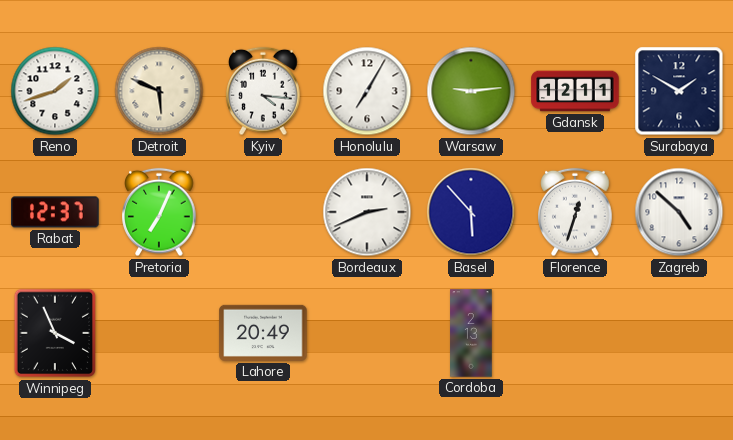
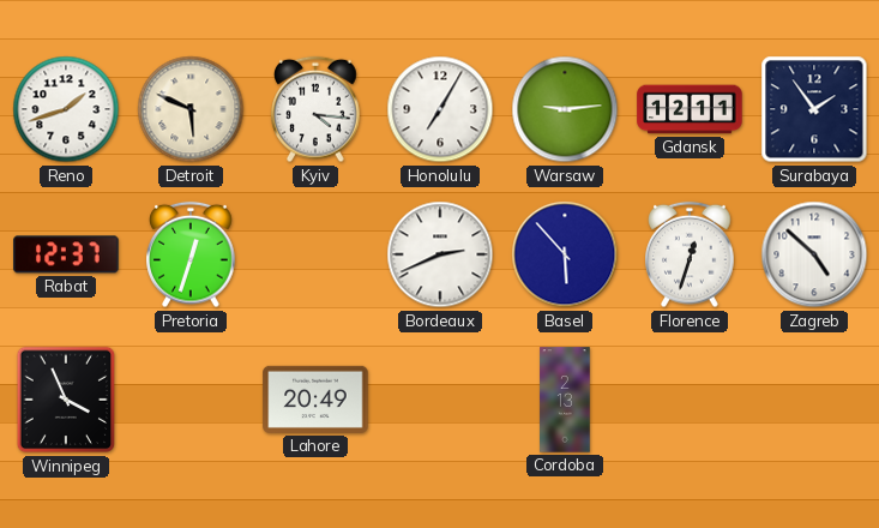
Surabaya: 1:50 -> 1:54
Pretoria: 7:04 -> 12:33
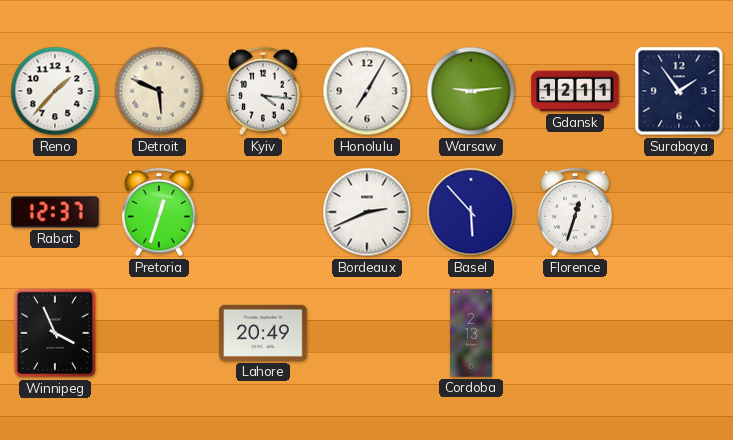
Reno: 1:42 -> 1:37
Zagreb: 4:52 -> none
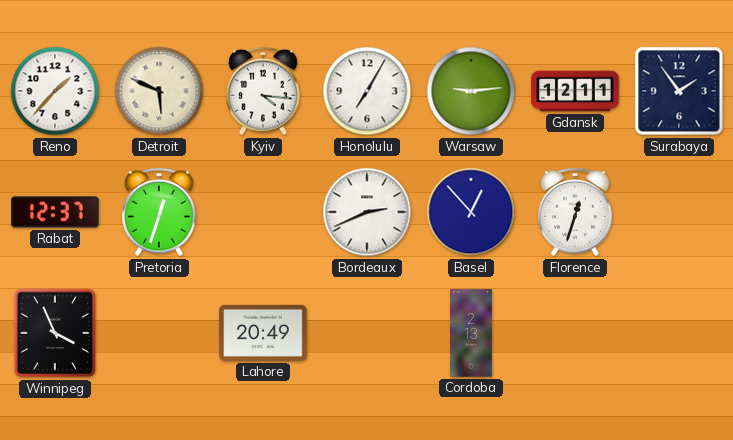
Basel: 5:53 -> 12:53
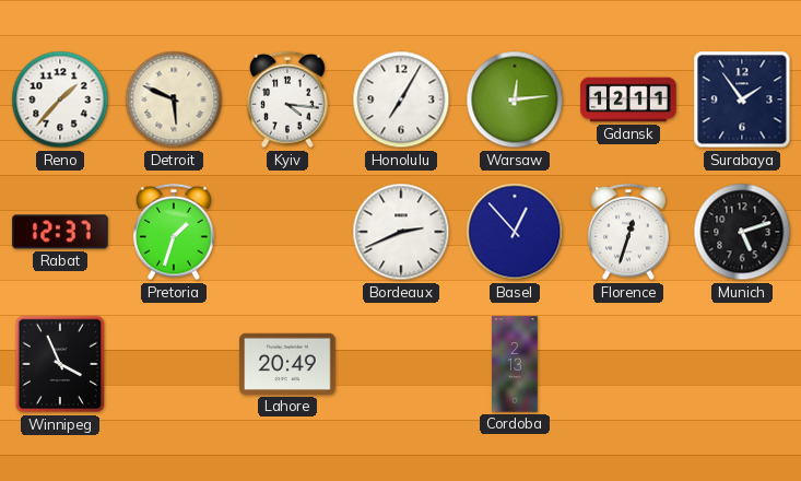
Warsaw: 9:14 -> 12:14
Pretoria: 12:33 -> 1:33
Munich: none -> 5:12
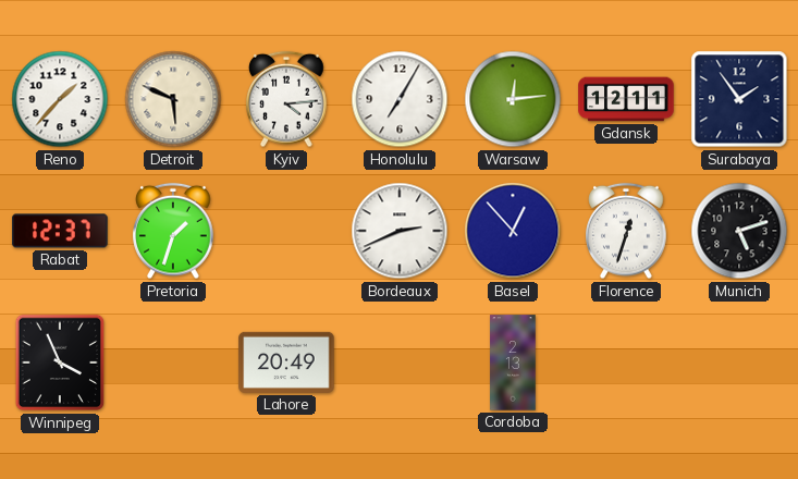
Kyiv: 4:16 -> 4:14
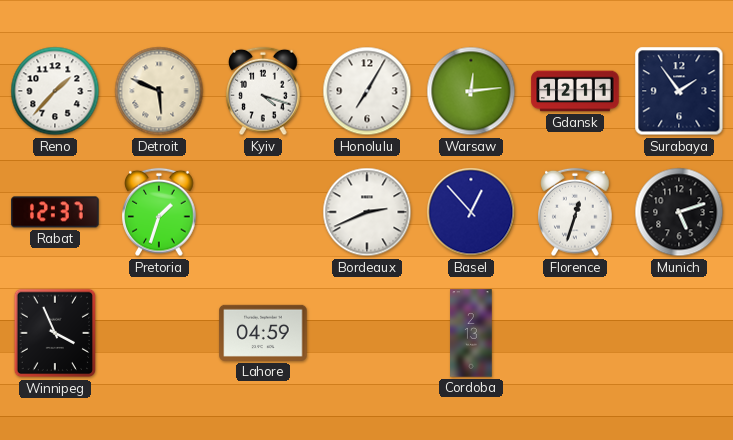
Kyiv: 4:14 -> 4:18
Lahore: 20:49 -> 04:59
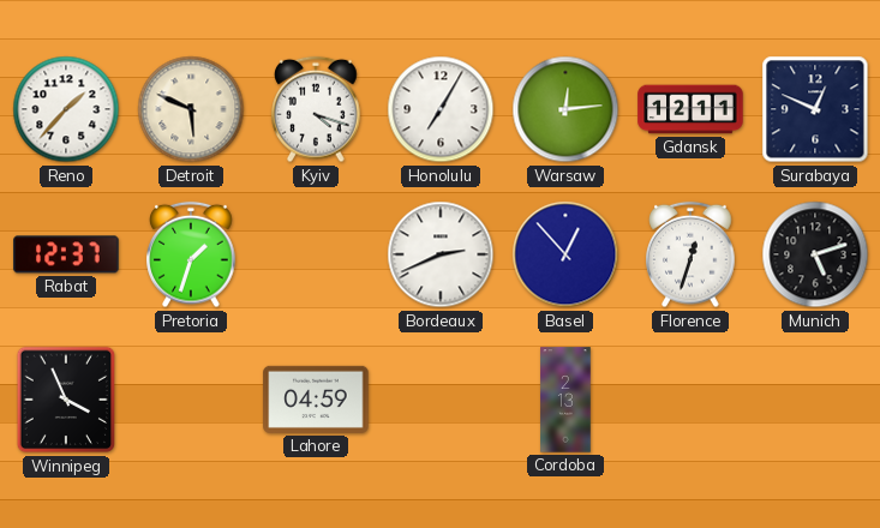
Surabaya: 1:54 -> 12:49
